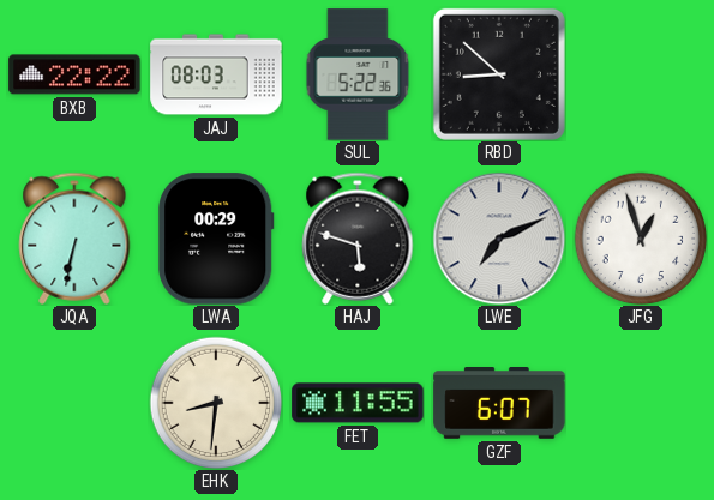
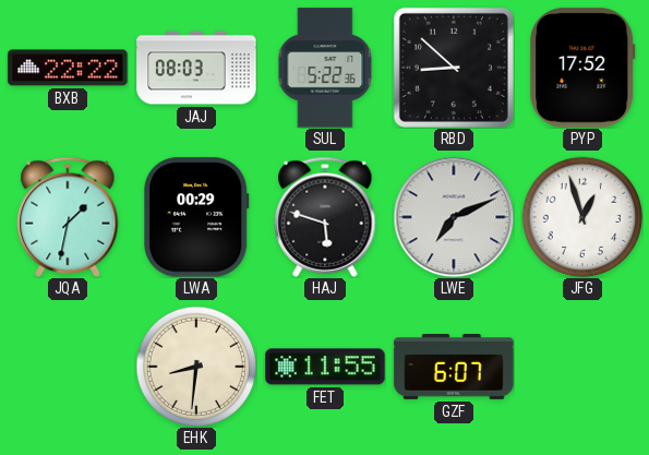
PYP: none -> 17:52
JQA: 6:32 -> 1:32
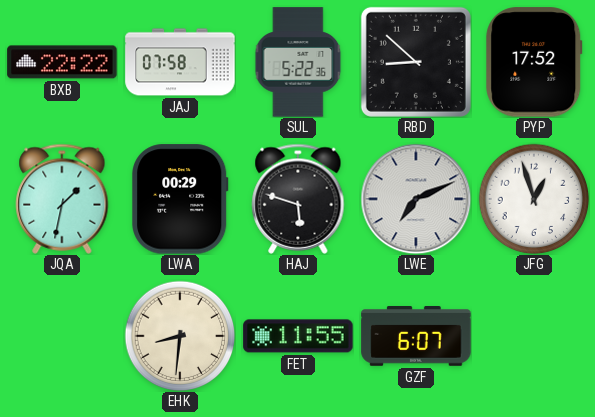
JAJ: 08:03 -> 07:58
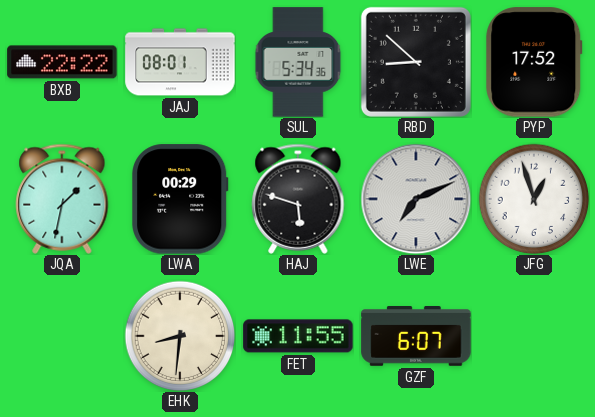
JAJ: 07:58 -> 08:01
SUL: 5:22 -> 5:34
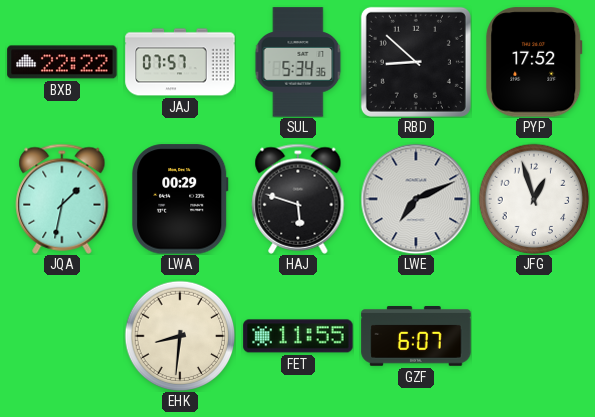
JAJ: 08:01 -> 07:57
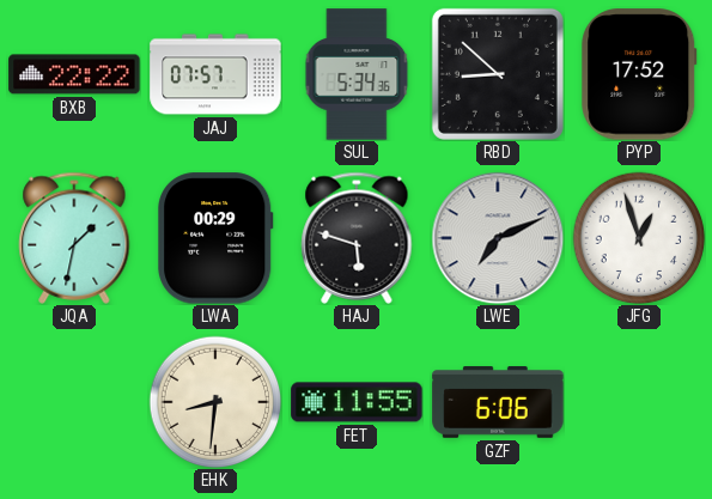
GZF: 6:07 -> 6:06
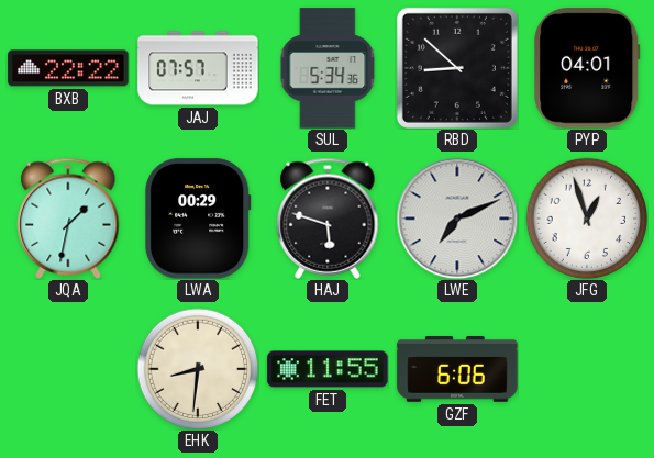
PYP: 17:52 -> 04:01
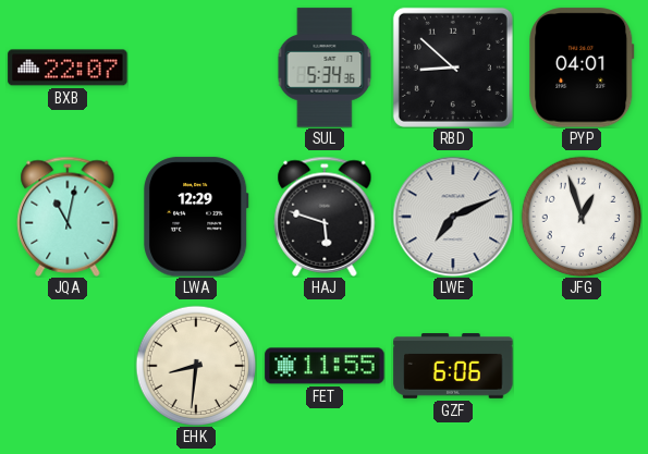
BXB: 22:22 -> 22:07
JAJ: 07:57 -> none
JQA: 1:32 -> 11:02
LWA: 00:29 -> 12:29
